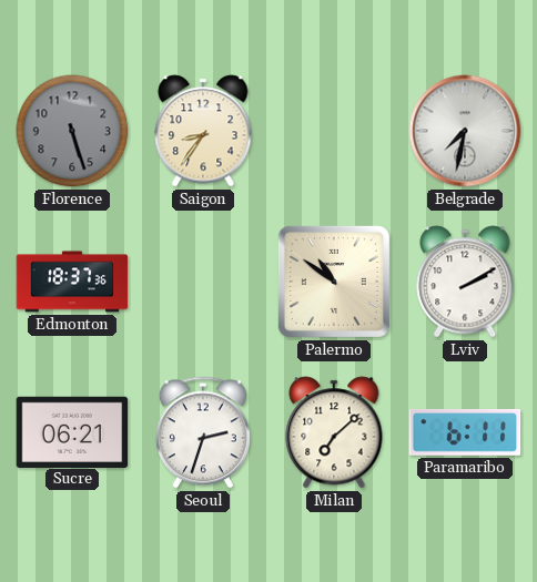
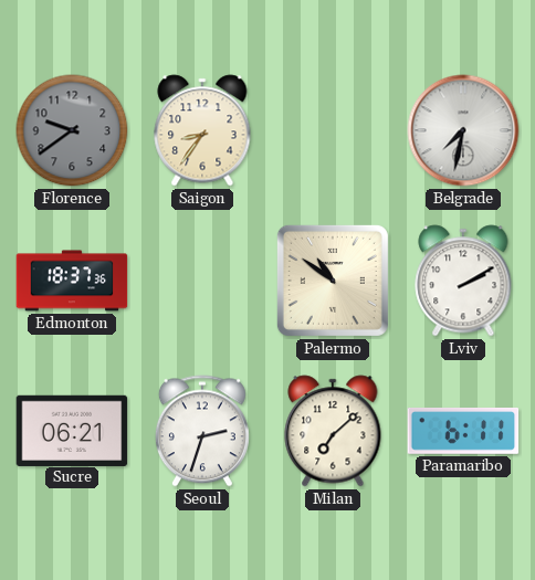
Florence: 5:27 -> 9:39
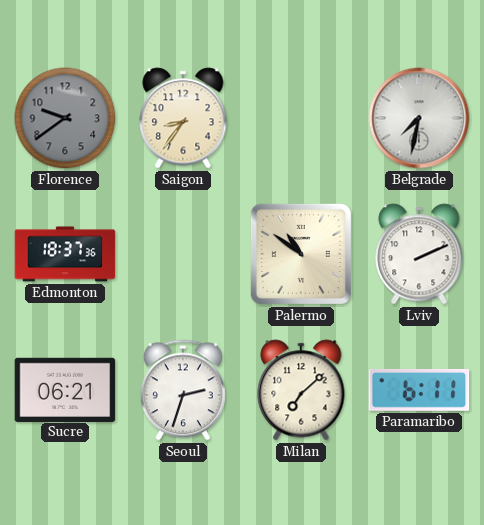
Lviv: 2:10 -> 2:11
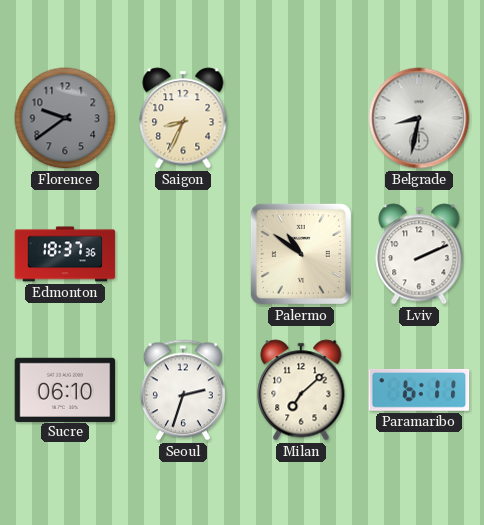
Saigon: 8:36 -> 8:34
Belgrade: 7:32 -> 8:32
Sucre: 06:21 -> 06:10
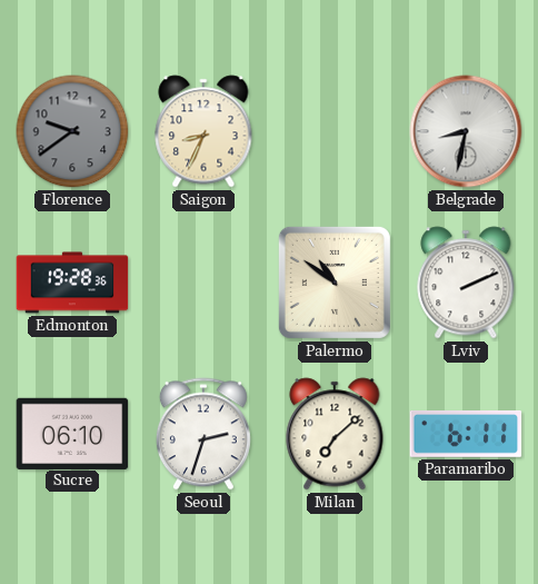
Edmonton: 18:37 -> 19:28
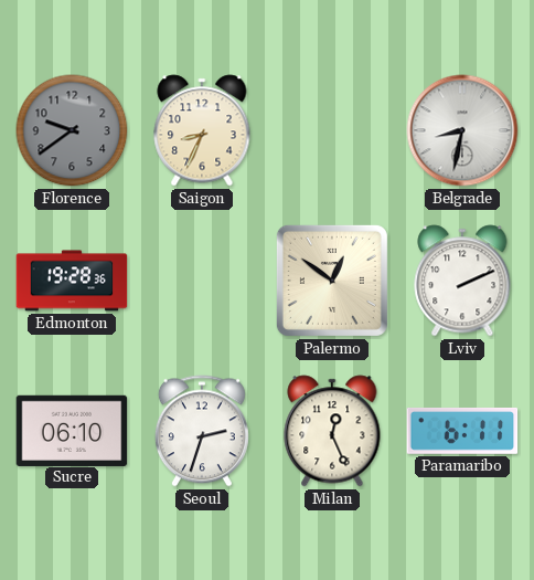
Palermo: 10:51 -> 12:51
Milan: 7:08 -> 12:26
